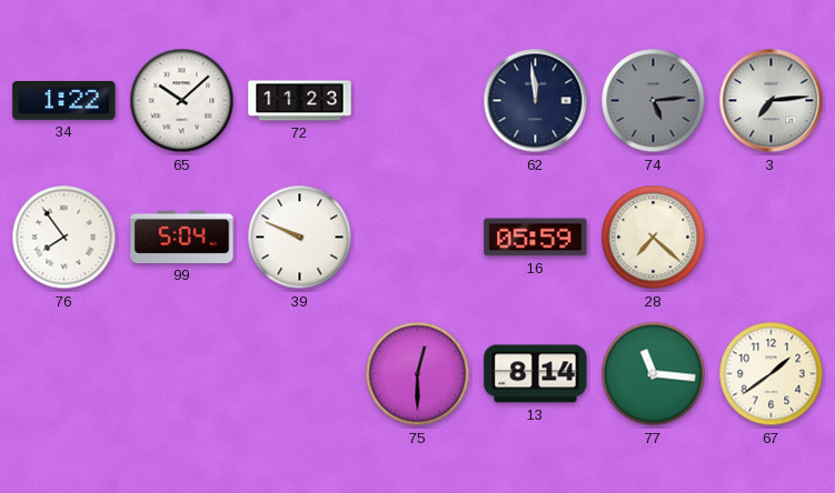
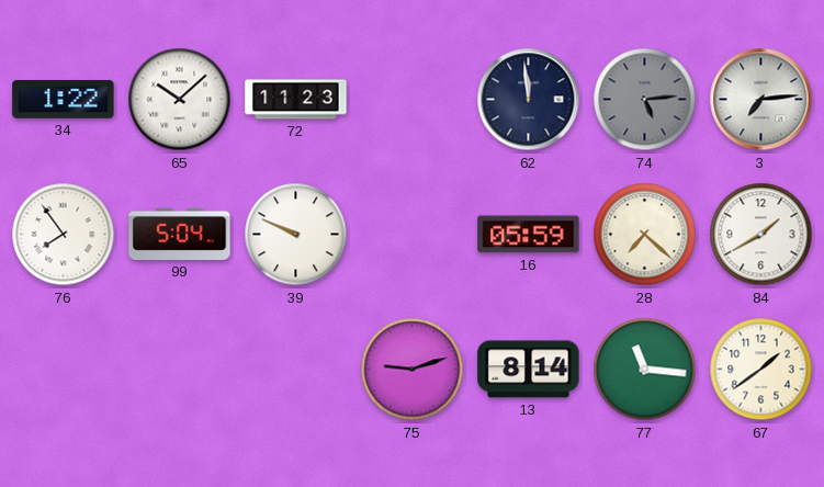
84: none -> 1:40
75: 12:30 -> 9:12
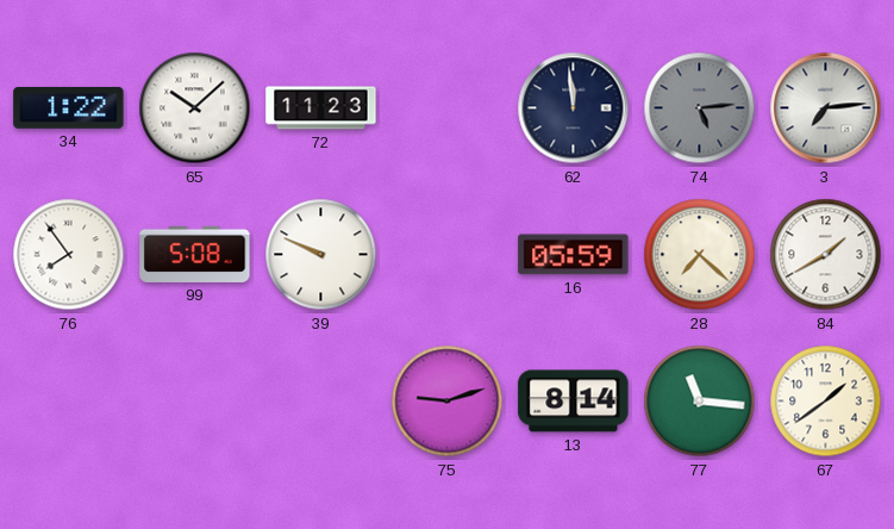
99: 5:04 -> 5:08
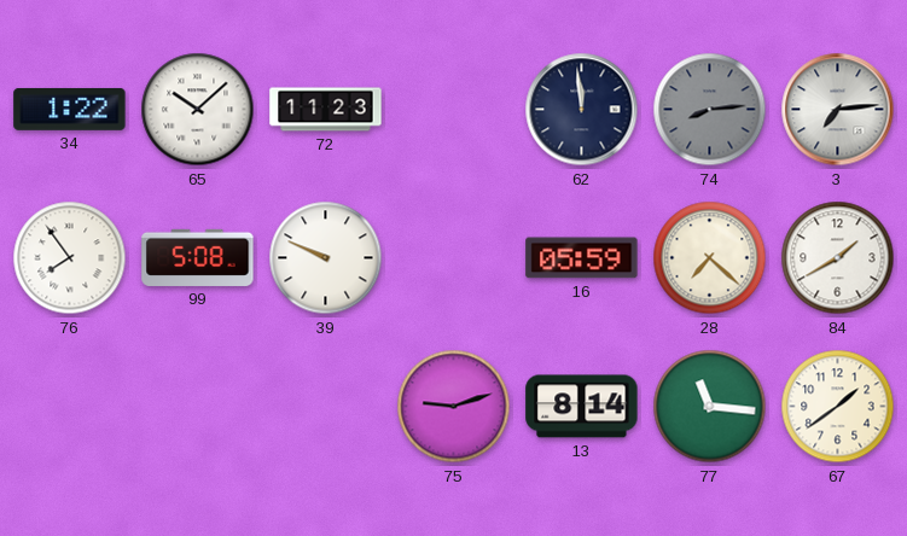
74: 5:14 -> 8:14
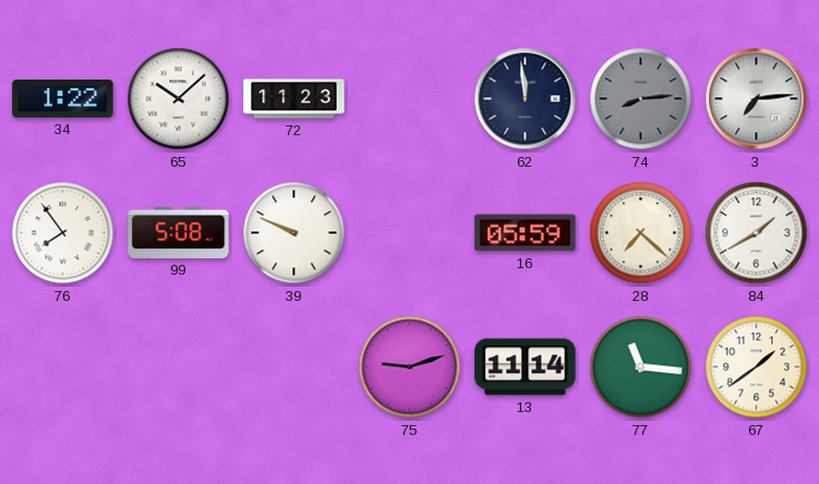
13: 8:14 -> 11:14
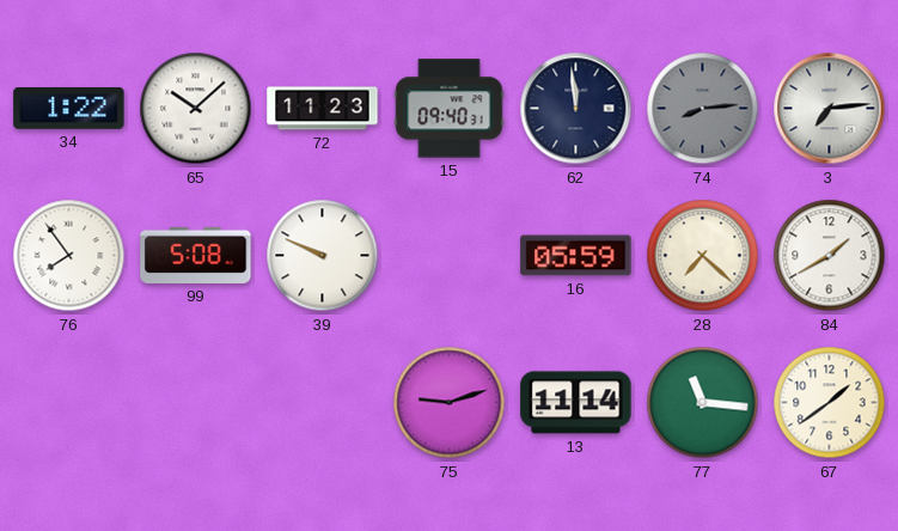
15: none -> 09:40
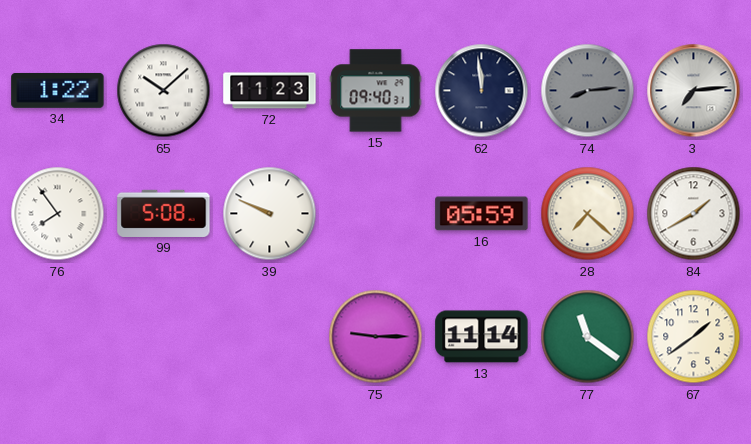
75: 9:12 -> 9:15
77: 11:16 -> 11:21
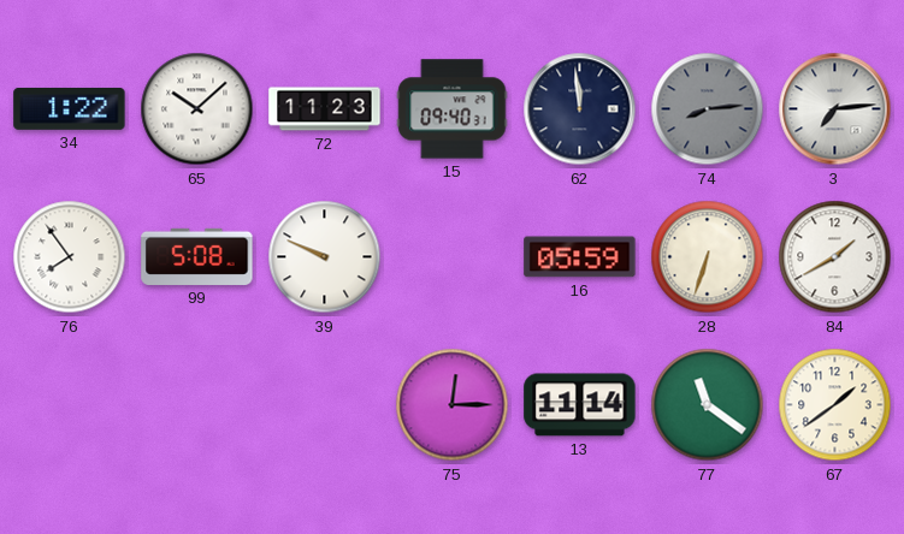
28: 7:22 -> 6:33
75: 9:15 -> 12:15
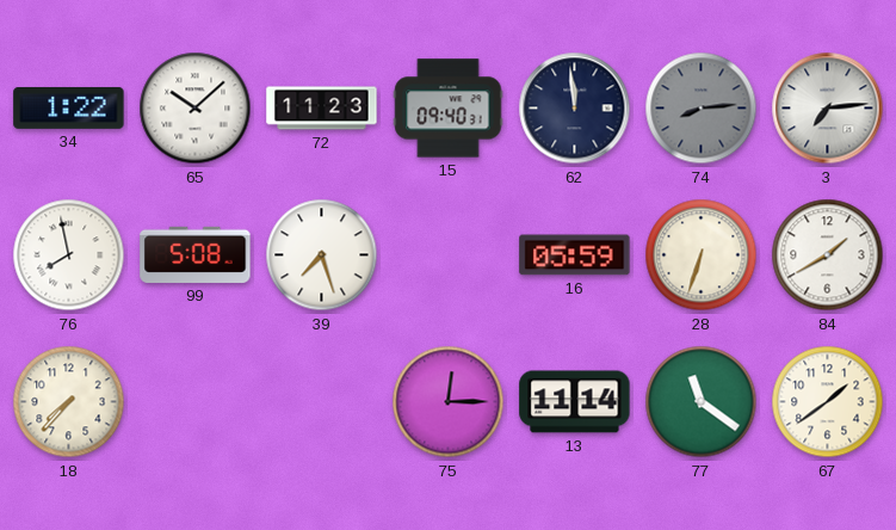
76: 7:54 -> 7:58
39: 9:49 -> 7:27
18: none -> 7:37
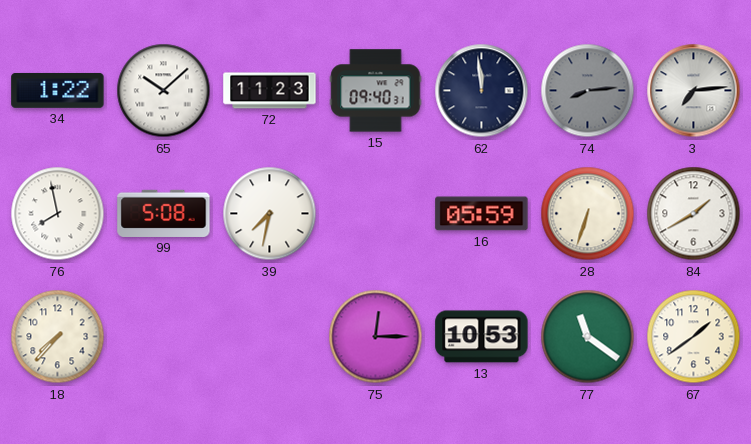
39: 7:27 -> 7:32
13: 11:14 -> 10:53
